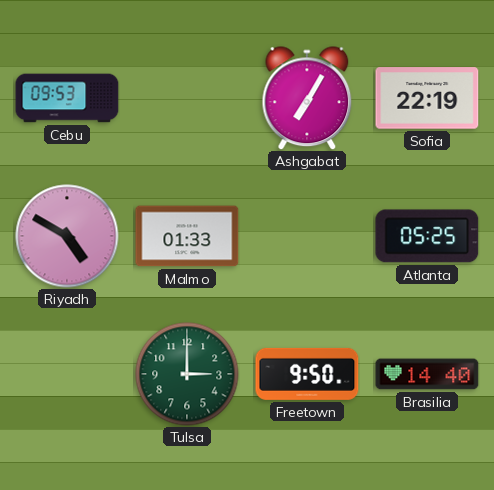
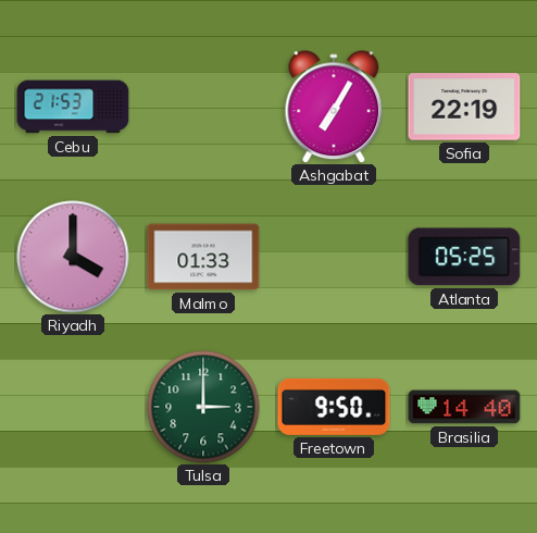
Cebu: 09:53 -> 21:53
Riyadh: 4:50 -> 4:00
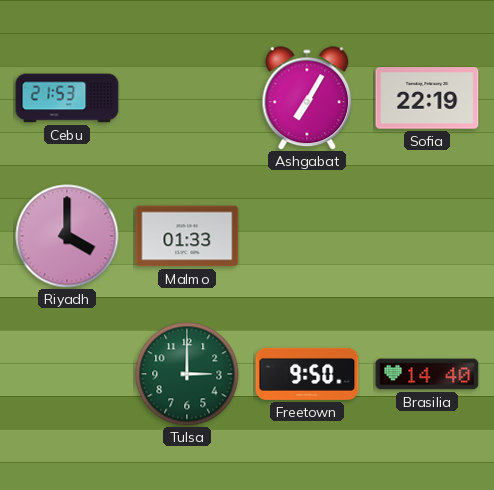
Atlanta: 05:25 -> none
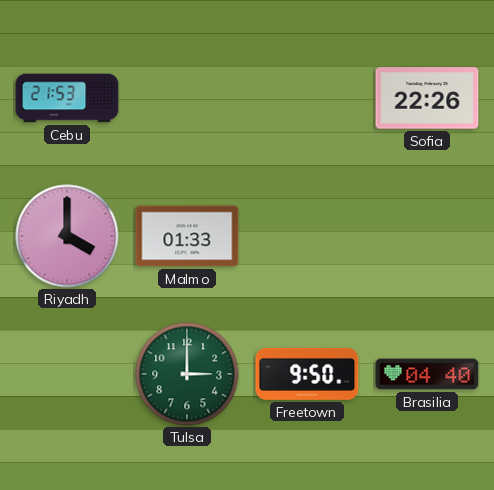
Ashgabat: 7:05 -> none
Sofia: 22:19 -> 22:26
Brasilia: 14:40 -> 04:40
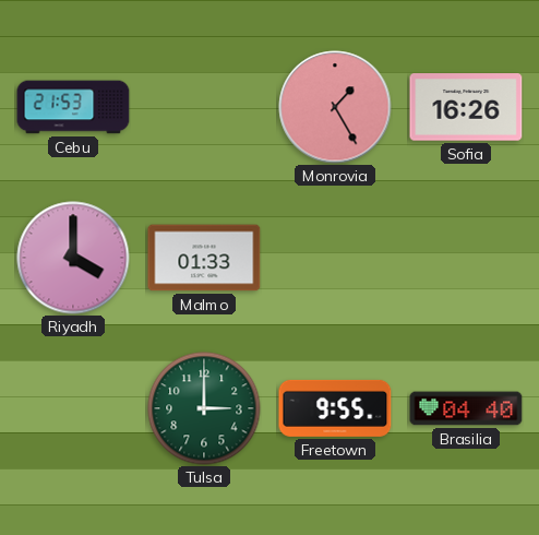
Monrovia: none -> 1:25
Sofia: 22:26 -> 16:26
Freetown: 9:50 -> 9:55
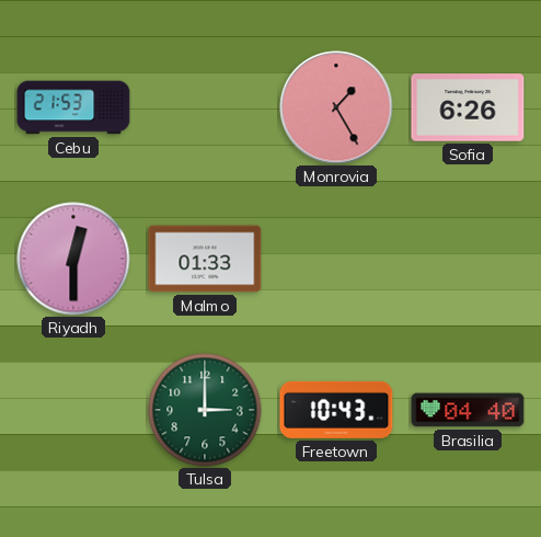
Sofia: 16:26 -> 6:26
Riyadh: 4:00 -> 12:30
Freetown: 9:55 -> 10:43
